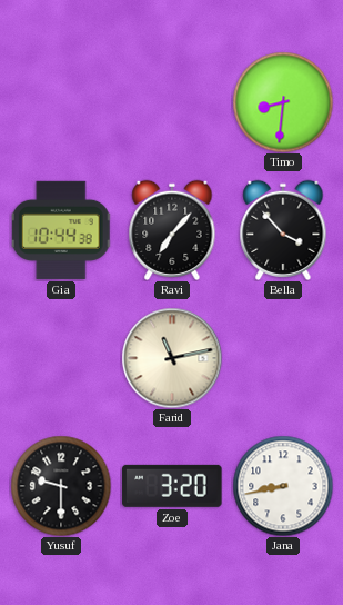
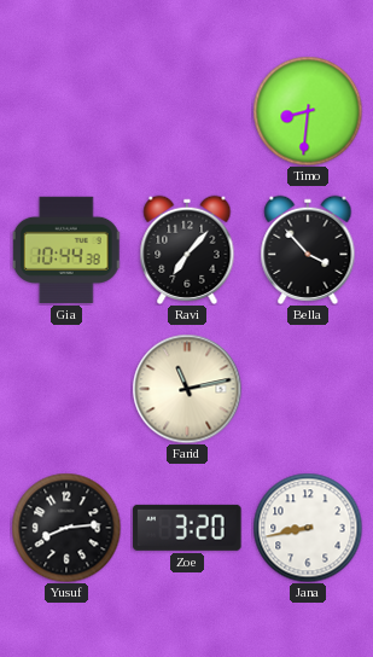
Yusuf: 9:30 -> 8:14
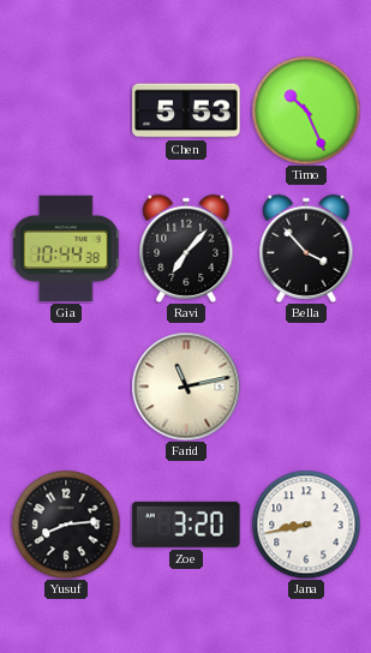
Chen: none -> 5:53
Timo: 8:31 -> 10:26
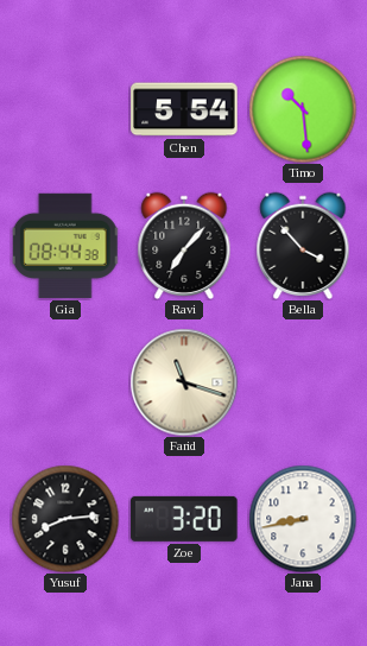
Chen: 5:53 -> 5:54
Timo: 10:26 -> 10:29
Gia: 10:44 -> 08:44
Farid: 11:13 -> 11:18
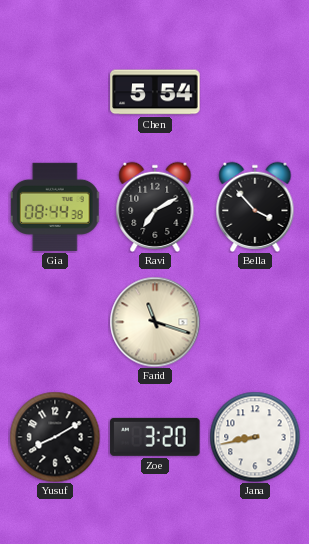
Timo: 10:29 -> none
Ravi: 7:07 -> 7:10
Yusuf: 8:14 -> 8:10
